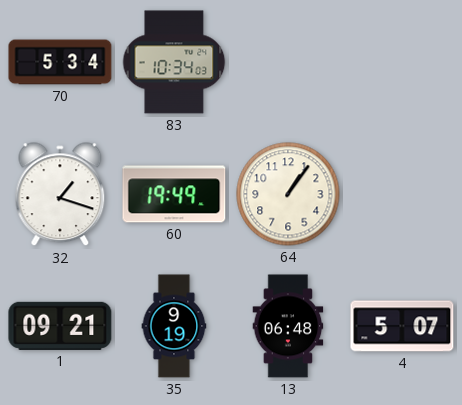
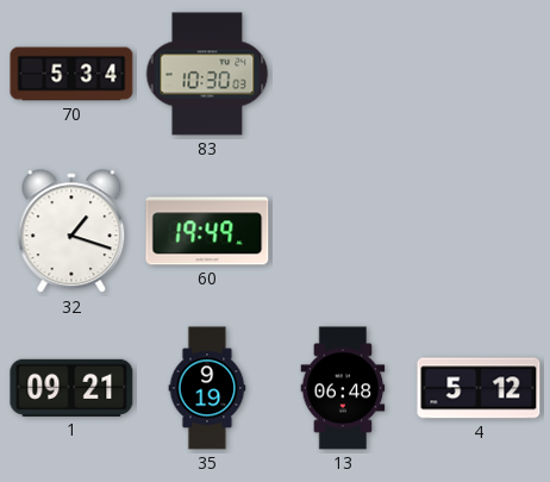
83: 10:34 -> 10:30
64: 1:06 -> none
4: 5:07 -> 5:12
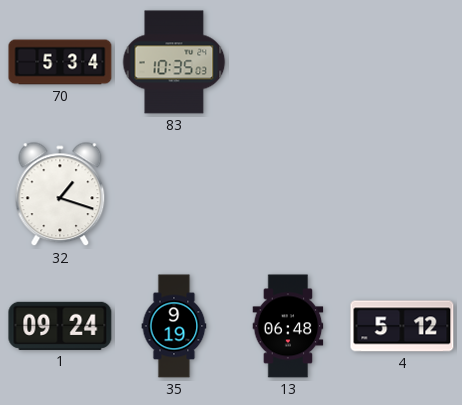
83: 10:30 -> 10:35
60: 19:49 -> none
1: 09:21 -> 09:24
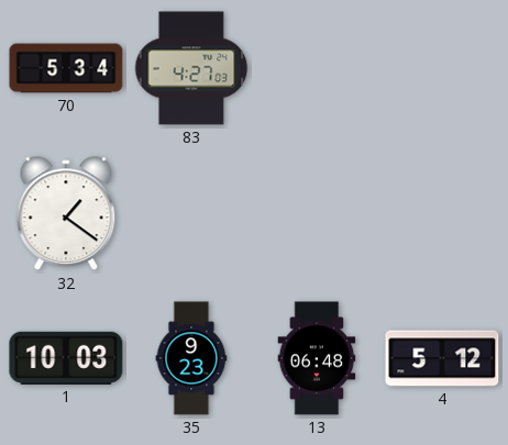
83: 10:35 -> 4:27
32: 1:18 -> 1:21
1: 09:24 -> 10:03
35: 9:19 -> 9:23
